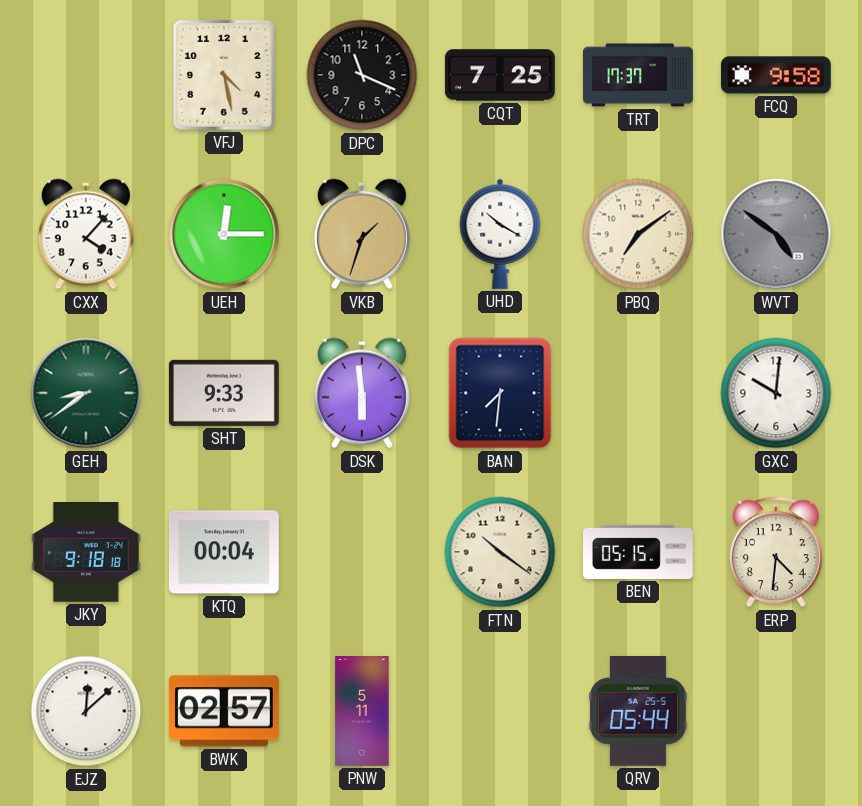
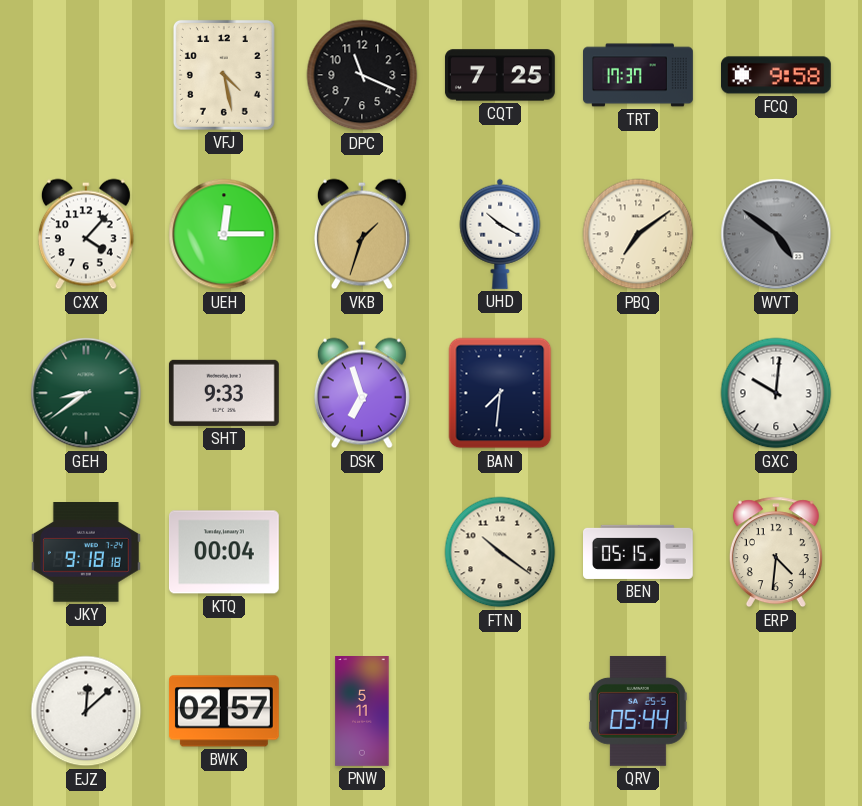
DSK: 5:59 -> 6:57
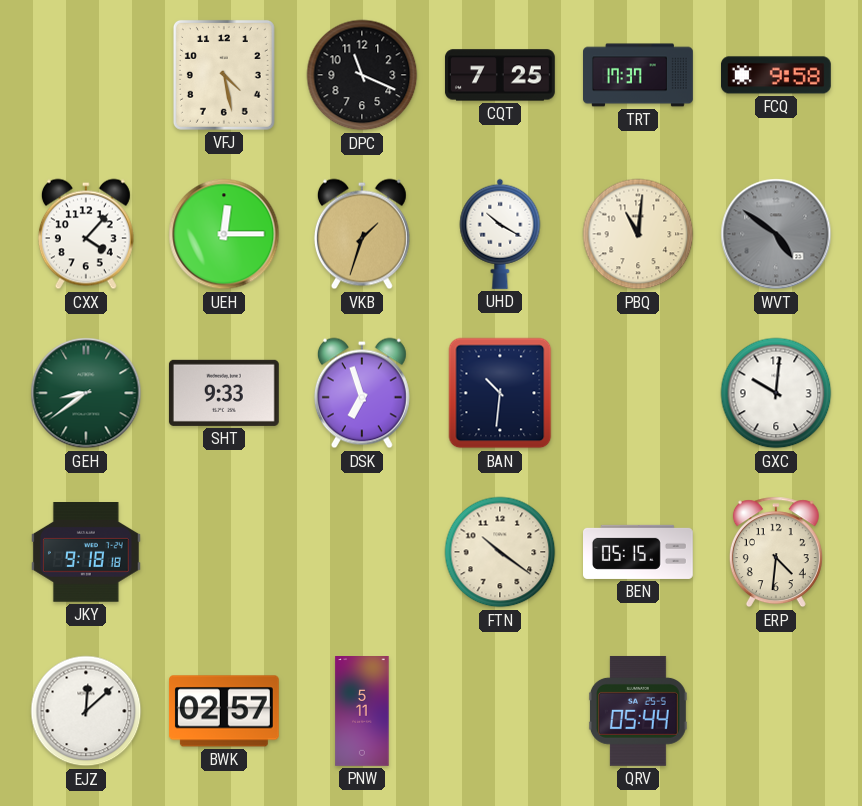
PBQ: 7:09 -> 11:01
BAN: 7:31 -> 10:31
KTQ: 00:04 -> none
